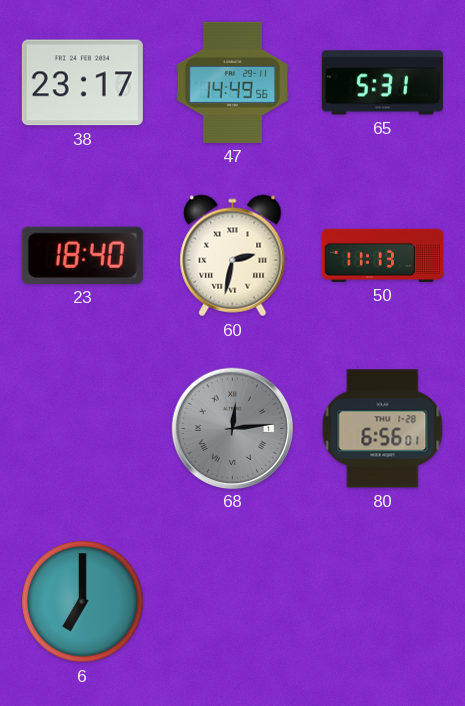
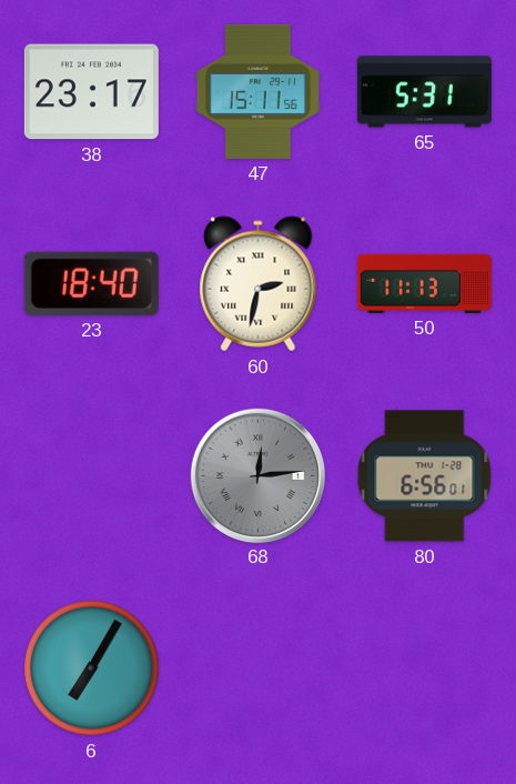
47: 14:49 -> 15:11
6: 7:00 -> 7:05
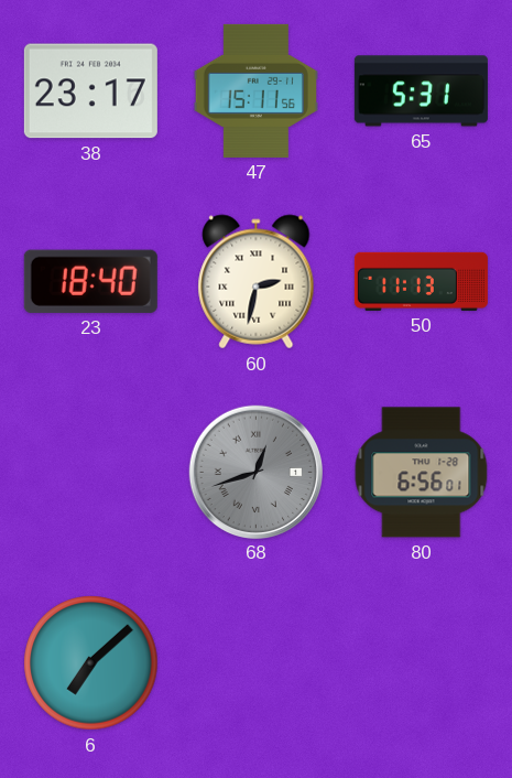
68: 12:14 -> 12:42
6: 7:05 -> 7:08
